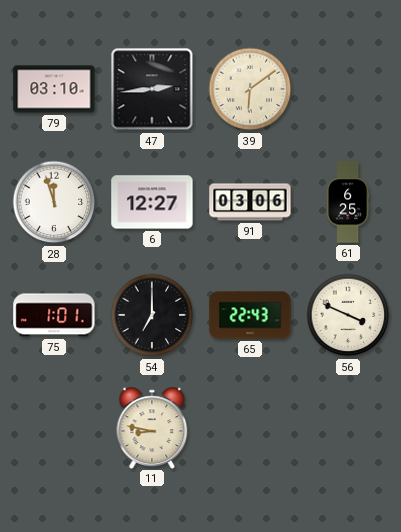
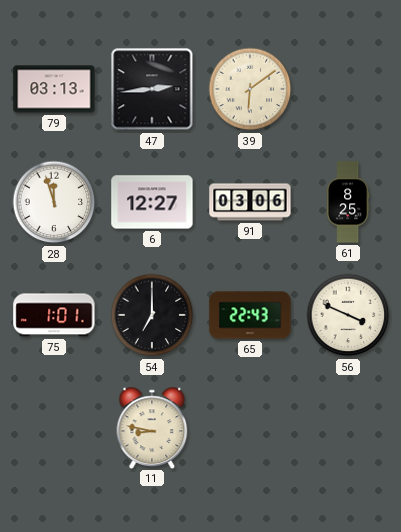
79: 03:10 -> 03:13
61: 6:25 -> 8:25
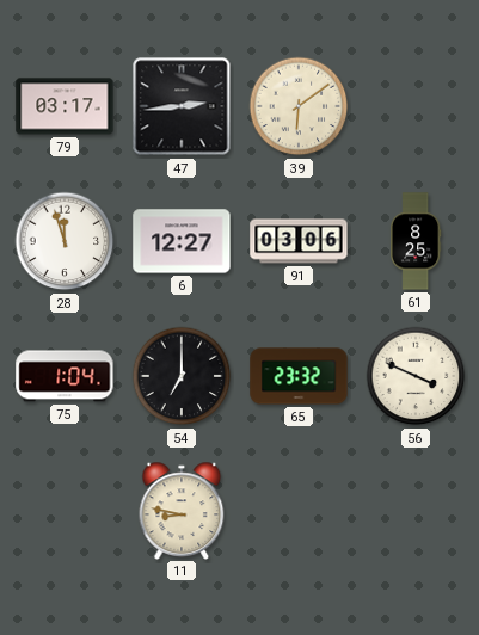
79: 03:13 -> 03:17
75: 1:01 -> 1:04
65: 22:43 -> 23:32
